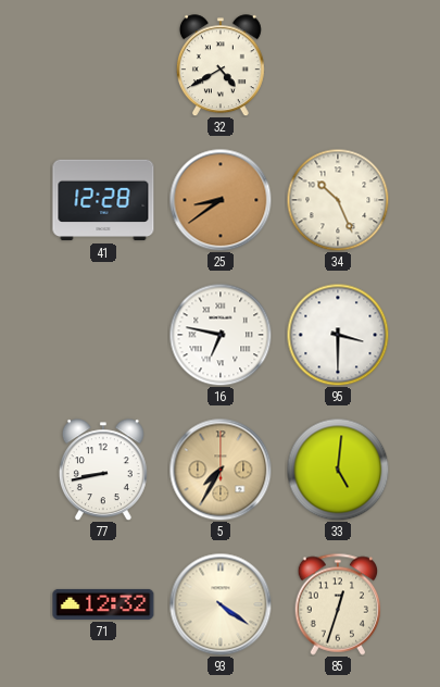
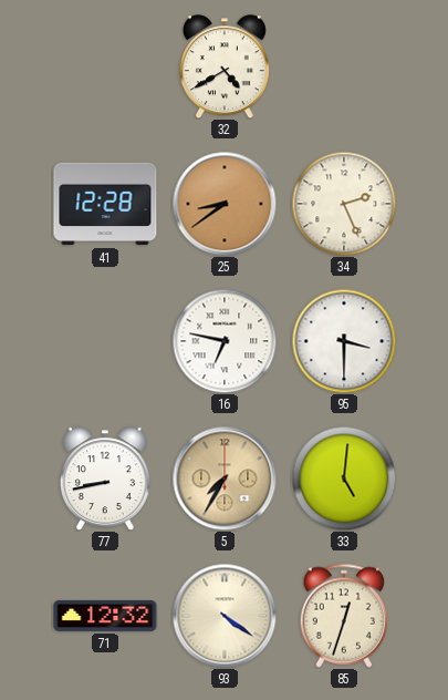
34: 10:26 -> 2:26
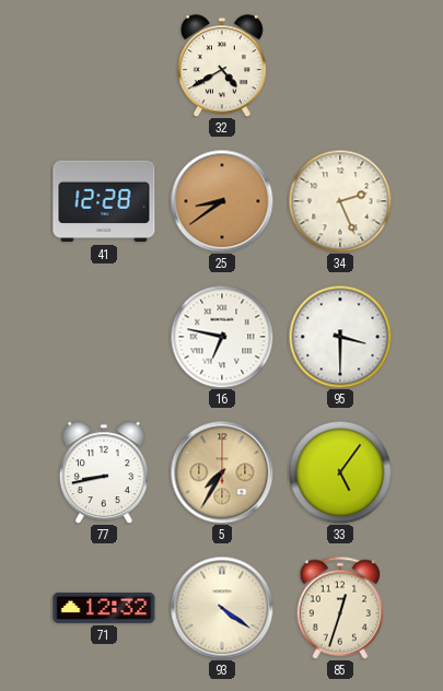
33: 5:01 -> 5:06
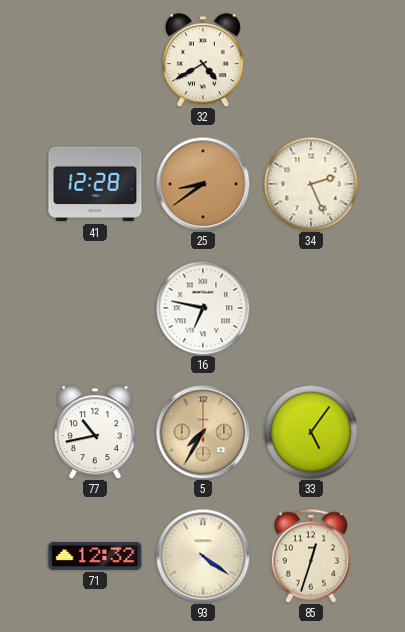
95: 3:30 -> none
77: 8:43 -> 10:43
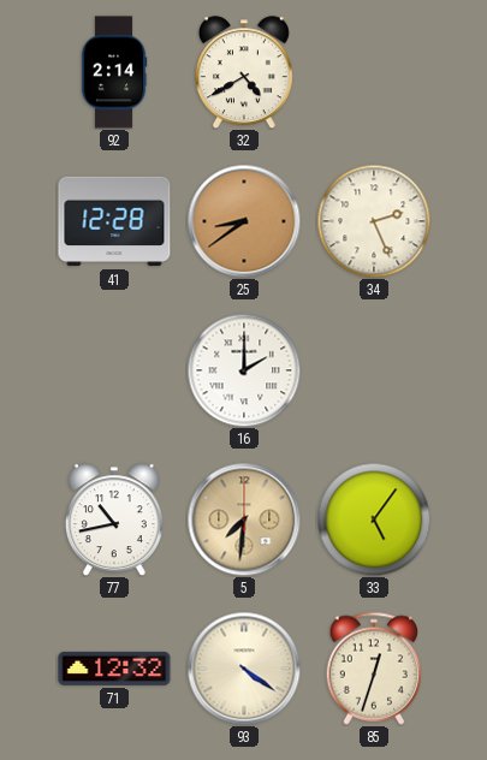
92: none -> 2:14
16: 6:47 -> 2:00
5: 7:35 -> 7:31
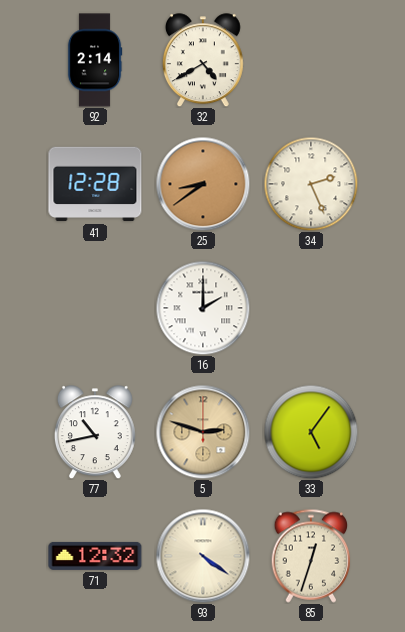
5: 7:31 -> 2:48
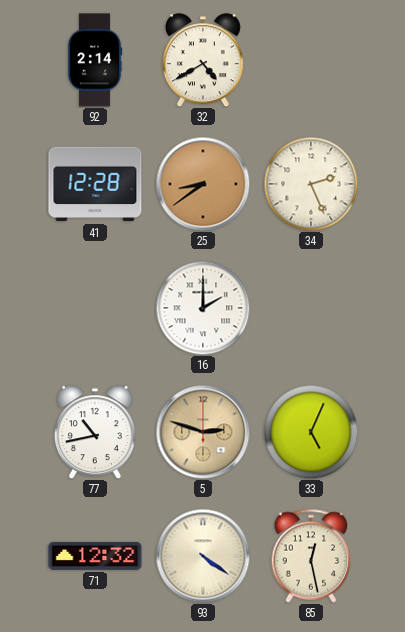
33: 5:06 -> 5:04
85: 12:33 -> 12:28
